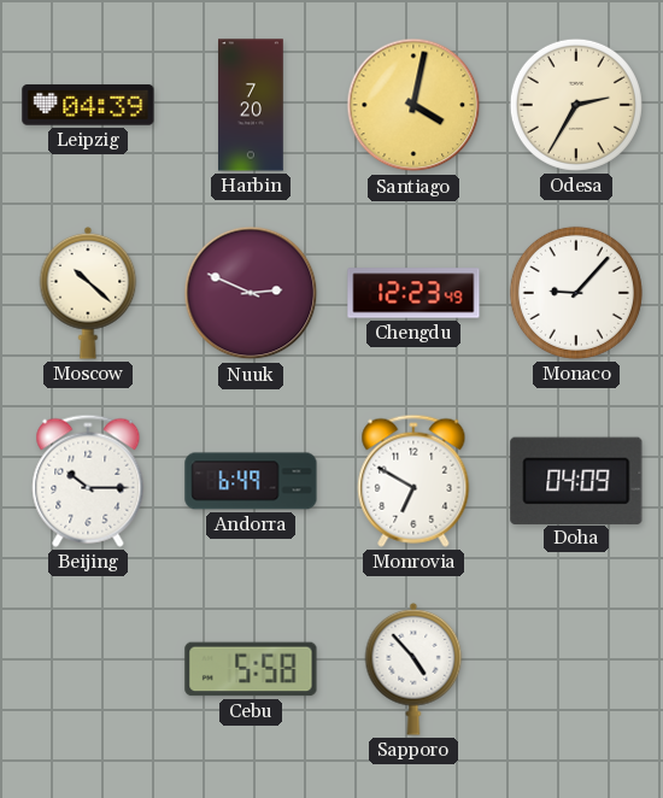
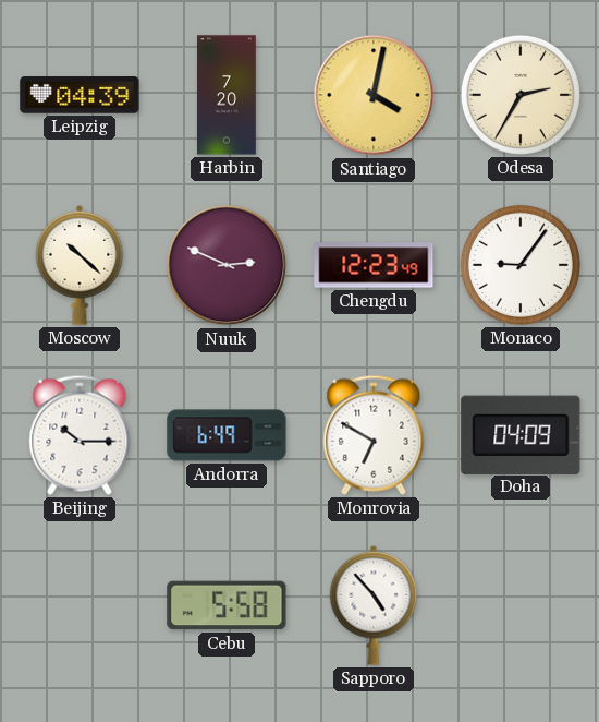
Monaco: 9:07 -> 9:06
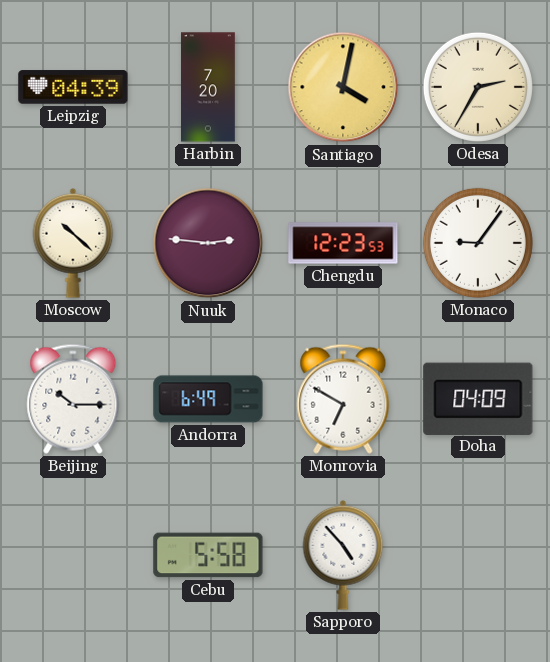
Nuuk: 2:49 -> 2:46
Chengdu: 12:23:49 -> 12:23:53
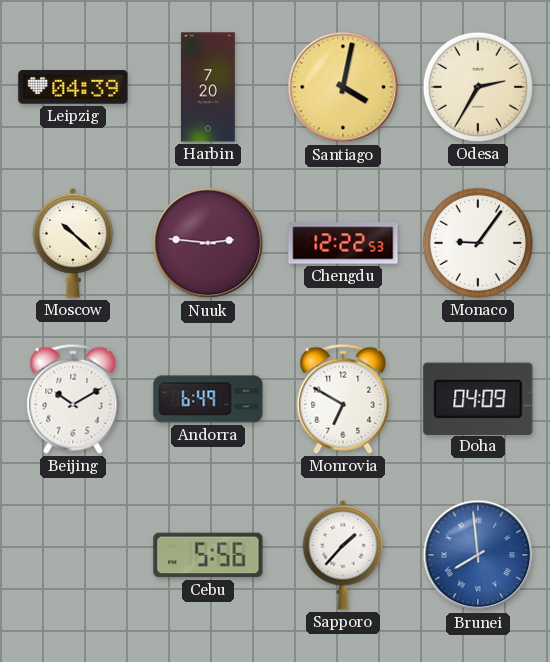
Chengdu: 12:23 -> 12:22
Beijing: 10:15 -> 10:10
Cebu: 5:58 -> 5:56
Sapporo: 4:53 -> 1:37
Brunei: none -> 7:59
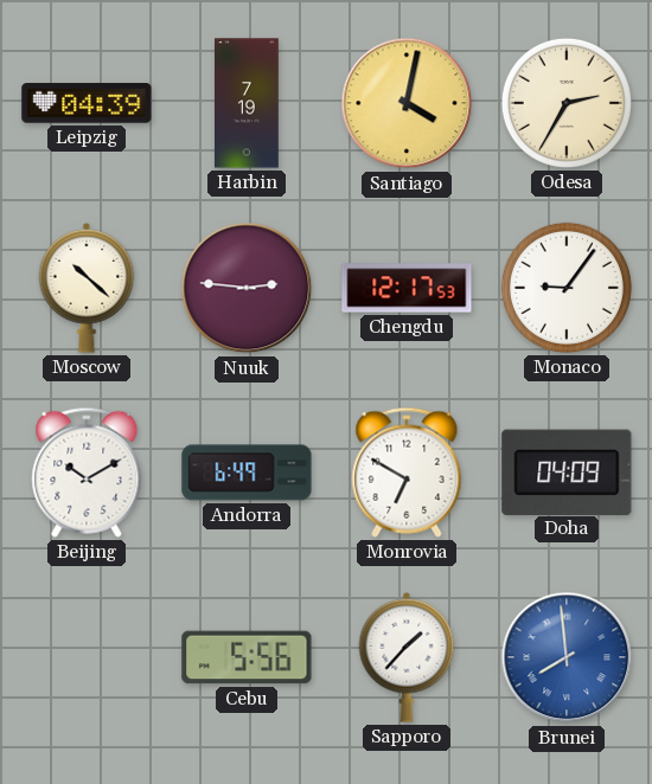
Harbin: 7:20 -> 7:19
Chengdu: 12:22 -> 12:17
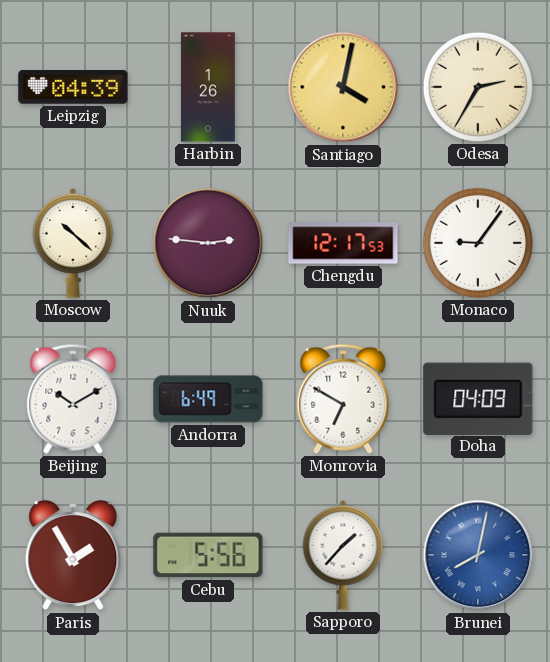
Harbin: 7:19 -> 1:26
Paris: none -> 1:55
Brunei: 7:59 -> 8:02
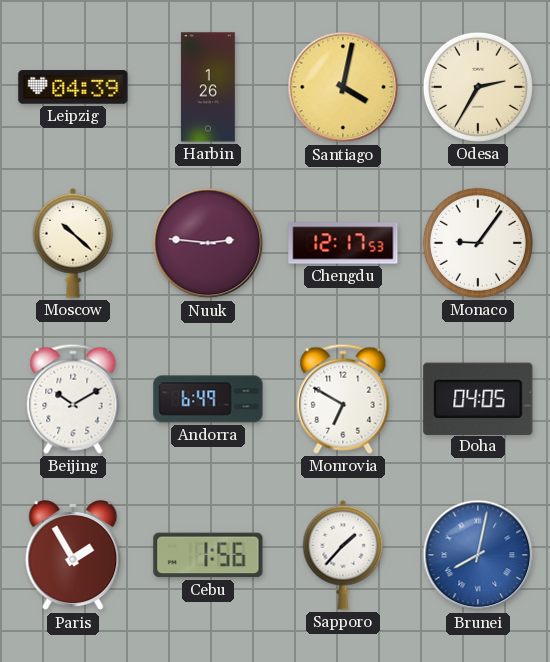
Doha: 04:09 -> 04:05
Cebu: 5:56 -> 1:56
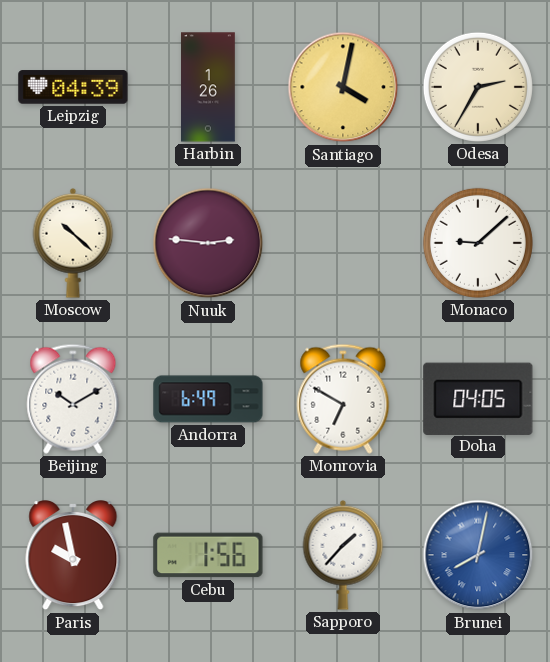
Chengdu: 12:17 -> none
Monaco: 9:06 -> 9:08
Paris: 1:55 -> 9:58
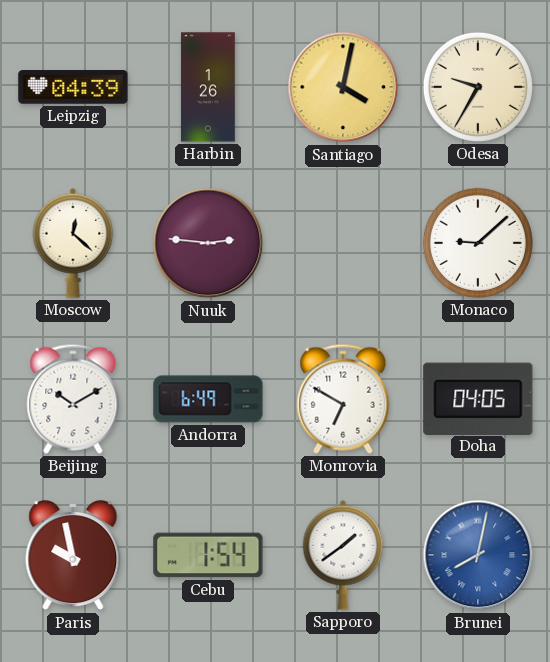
Odesa: 2:35 -> 9:35
Moscow: 10:22 -> 12:22
Cebu: 1:56 -> 1:54
Sapporo: 1:37 -> 1:39
